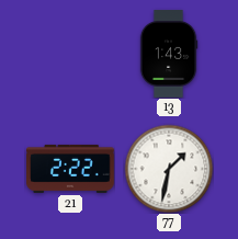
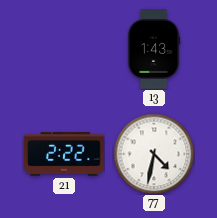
77: 1:32 -> 4:32
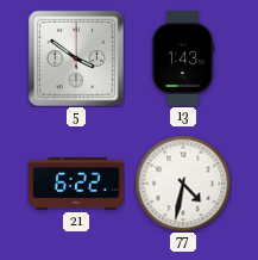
5: none -> 3:51
21: 2:22 -> 6:22
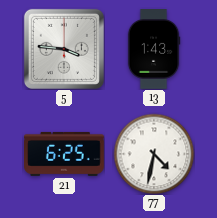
5: 3:51 -> 3:46
21: 6:22 -> 6:25
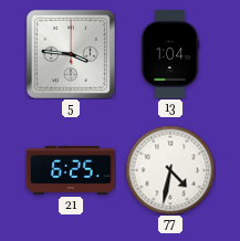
13: 1:43 -> 1:04
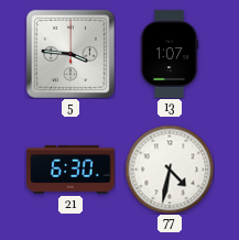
13: 1:04 -> 1:07
21: 6:25 -> 6:30
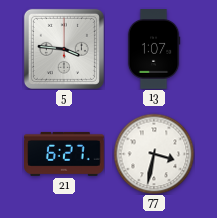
21: 6:30 -> 6:27
77: 4:32 -> 3:32
